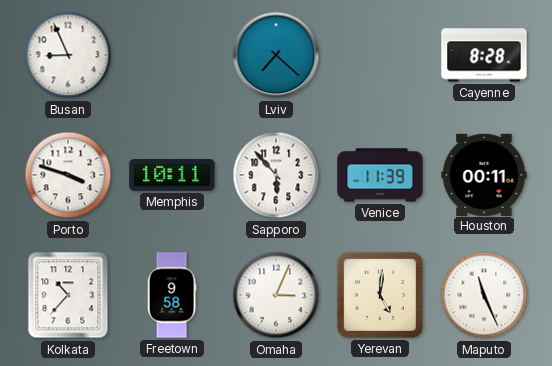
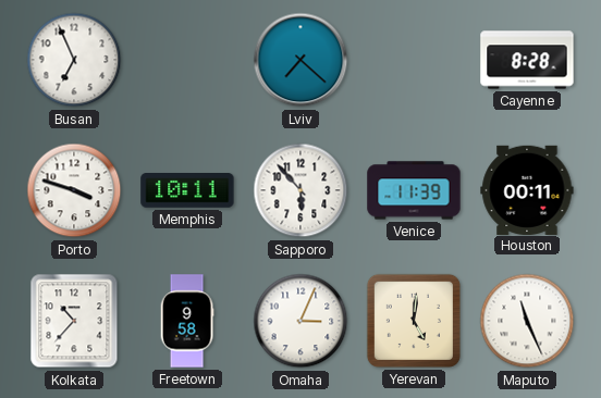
Busan: 8:56 -> 6:56
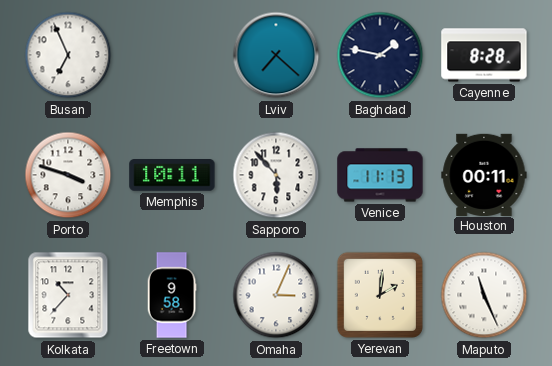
Baghdad: none -> 1:47
Venice: 11:39 -> 11:13
Yerevan: 5:01 -> 2:01
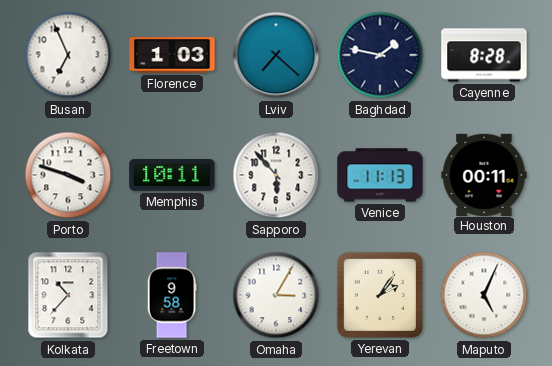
Florence: none -> 1:03
Omaha: 3:04 -> 3:05
Yerevan: 2:01 -> 2:06
Maputo: 11:26 -> 5:04
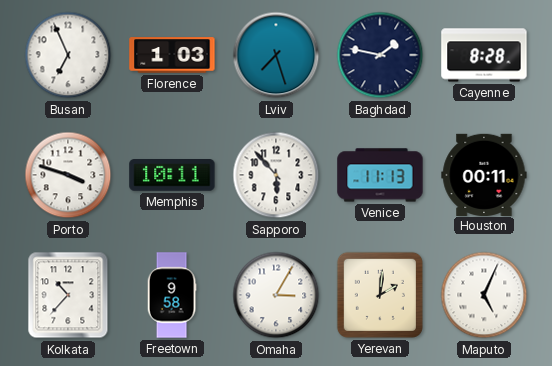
Lviv: 7:22 -> 7:27
Yerevan: 2:06 -> 2:01
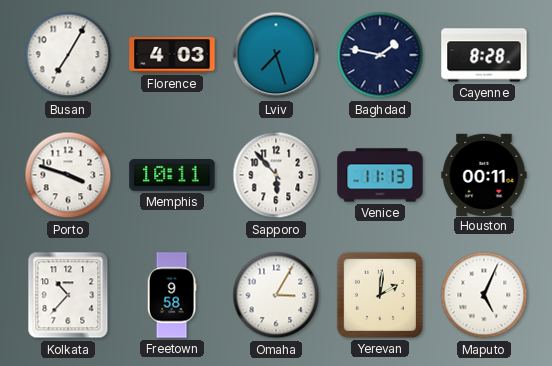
Busan: 6:56 -> 7:05
Florence: 1:03 -> 4:03
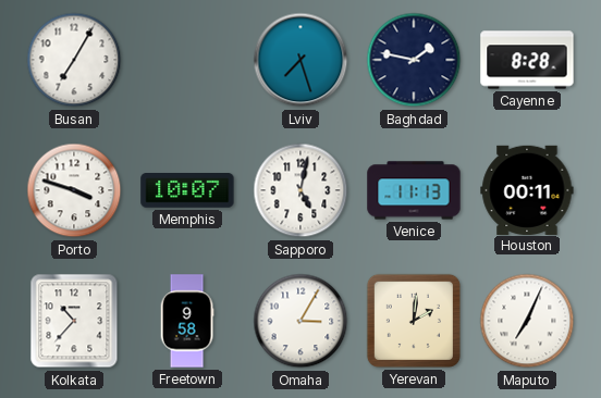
Florence: 4:03 -> none
Memphis: 10:11 -> 10:07
Sapporo: 5:53 -> 5:02
Maputo: 5:04 -> 7:04
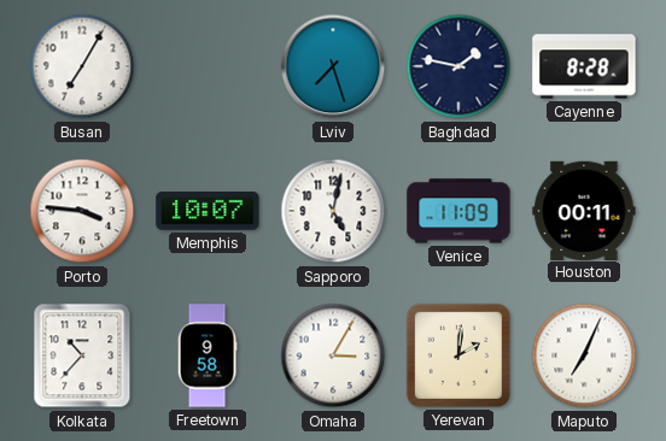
Porto: 3:48 -> 3:46
Venice: 11:13 -> 11:09
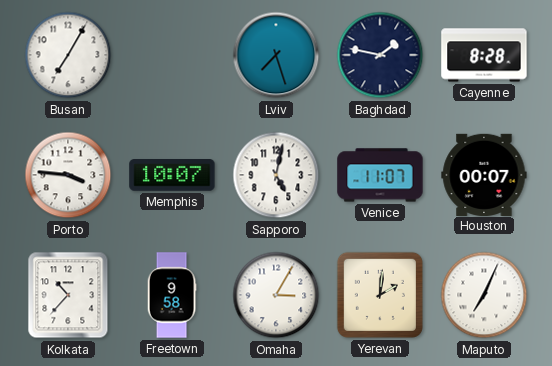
Venice: 11:09 -> 11:07
Houston: 00:11 -> 00:07
